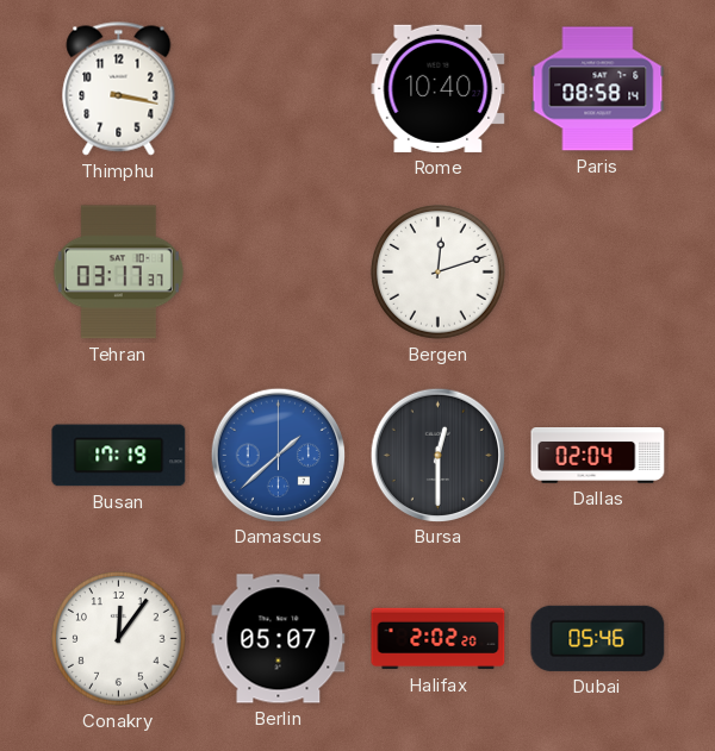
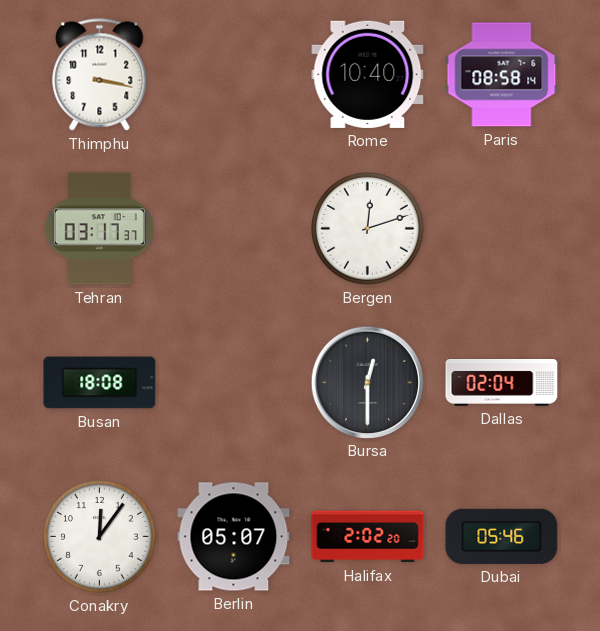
Busan: 17:19 -> 18:08
Damascus: 1:38 -> none
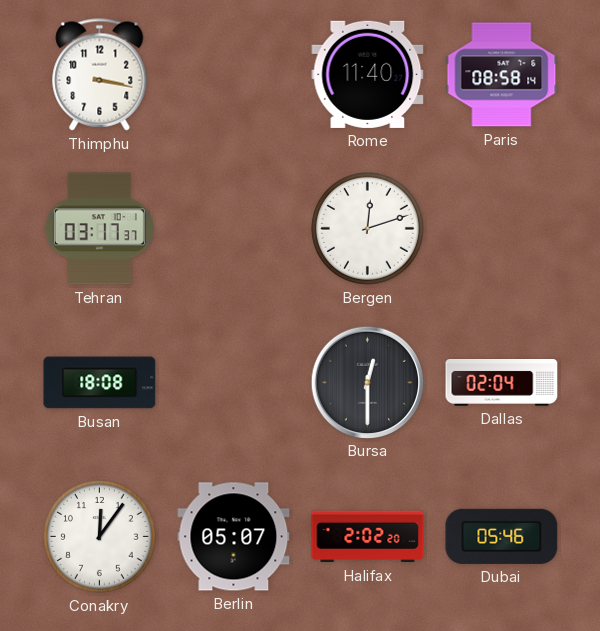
Rome: 10:40 -> 11:40
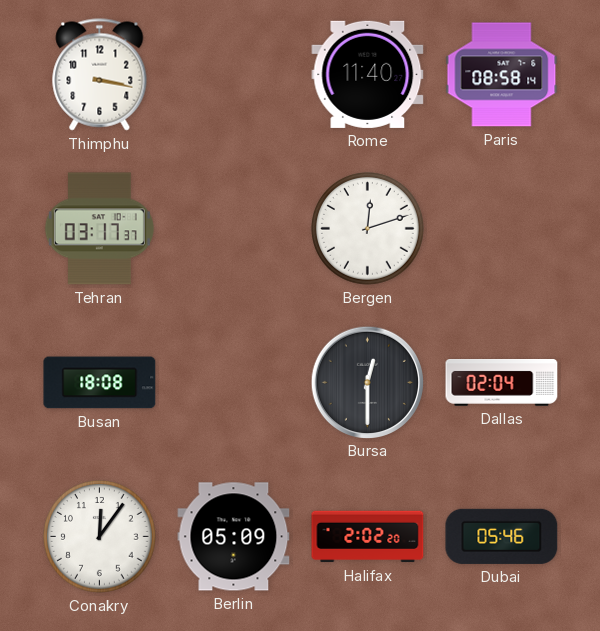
Berlin: 05:07 -> 05:09
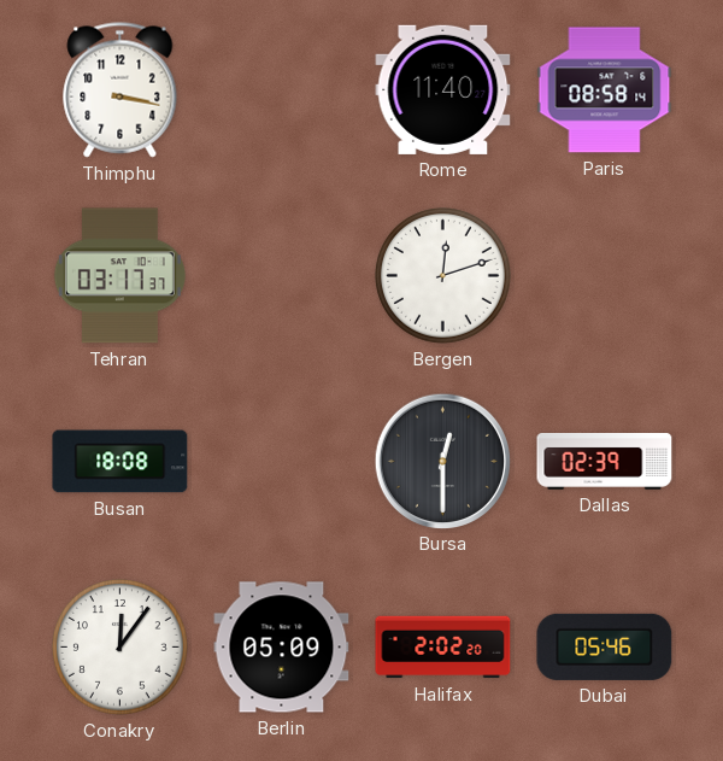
Dallas: 02:04 -> 02:39
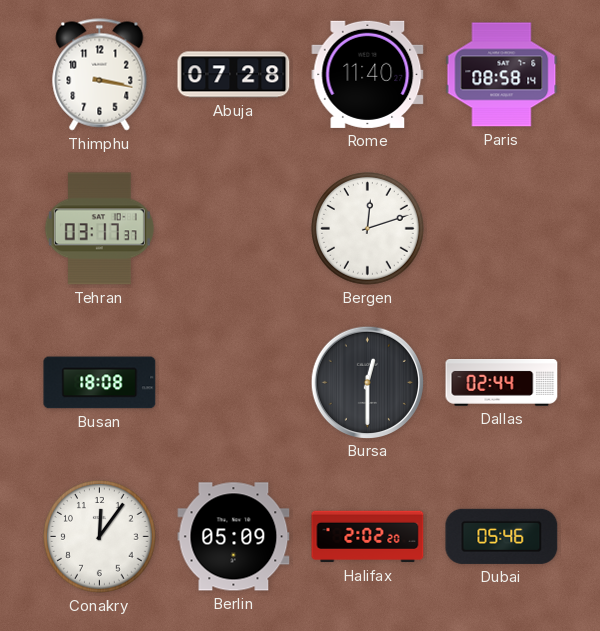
Abuja: none -> 07:28
Dallas: 02:39 -> 02:44
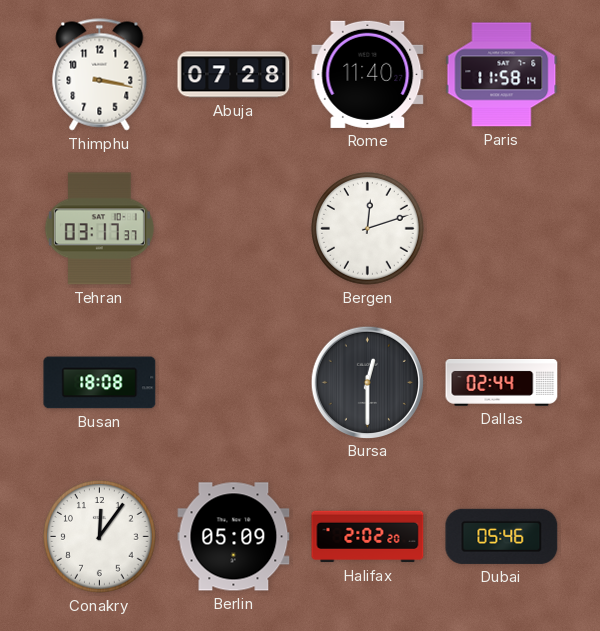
Paris: 08:58 -> 11:58
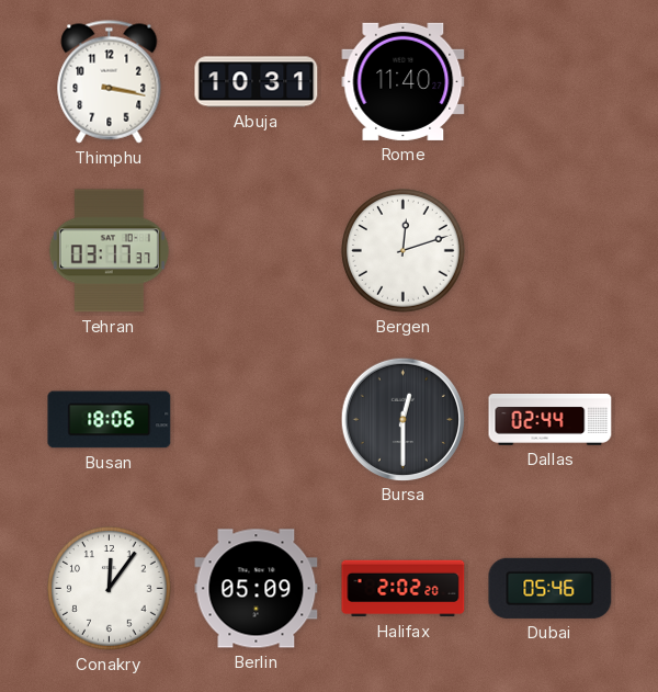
Abuja: 07:28 -> 10:31
Paris: 11:58 -> none
Busan: 18:08 -> 18:06
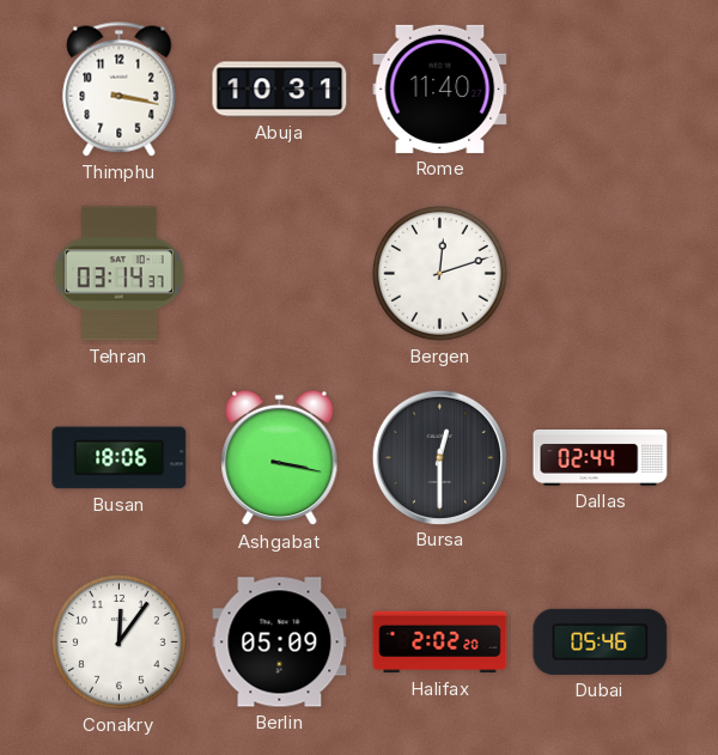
Tehran: 03:17 -> 03:14
Ashgabat: none -> 3:17
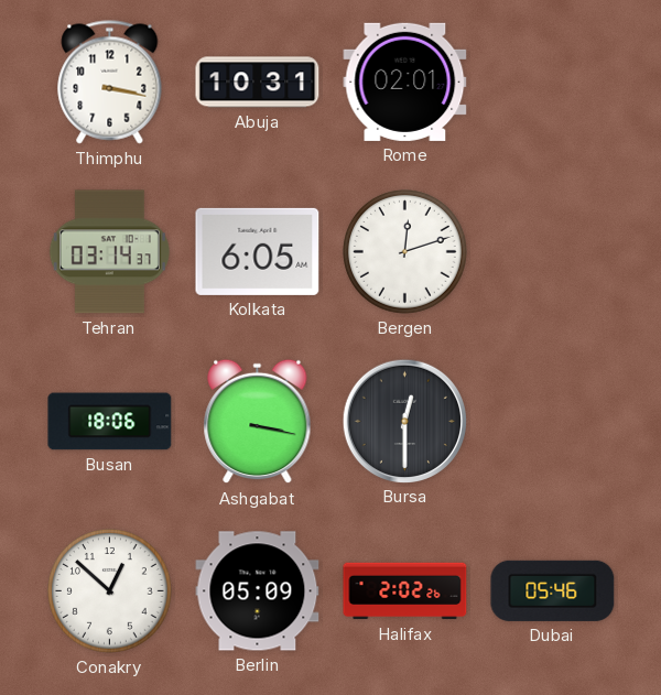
Rome: 11:40 -> 02:01
Kolkata: none -> 6:05
Dallas: 02:44 -> none
Conakry: 12:06 -> 12:52
Halifax: 2:02:20 -> 2:02:26
